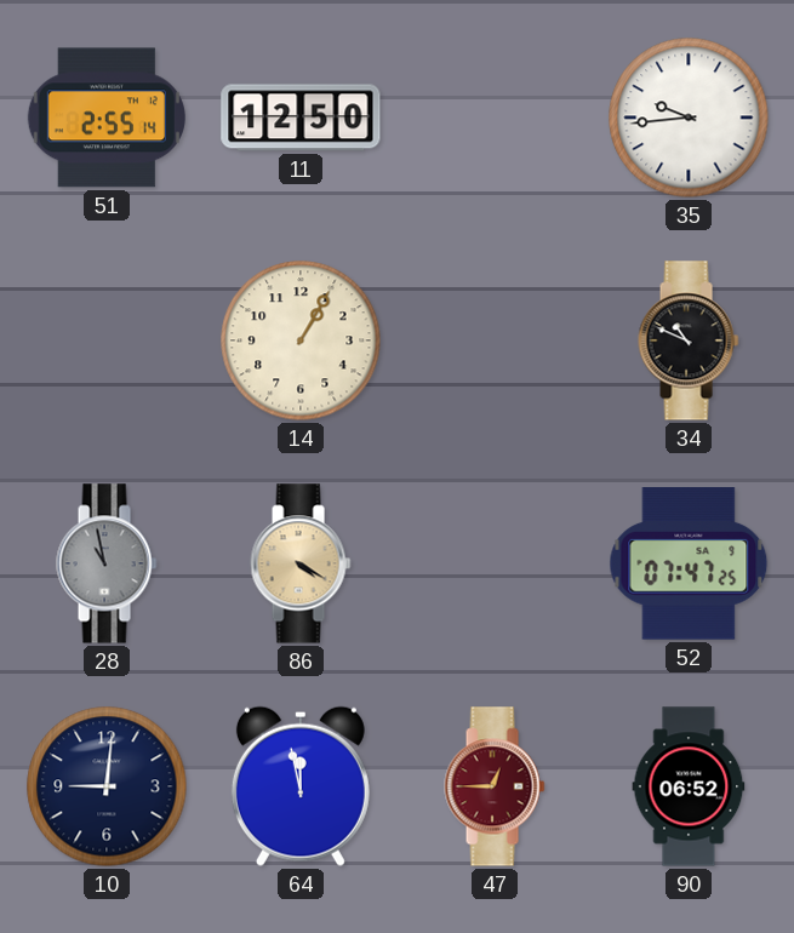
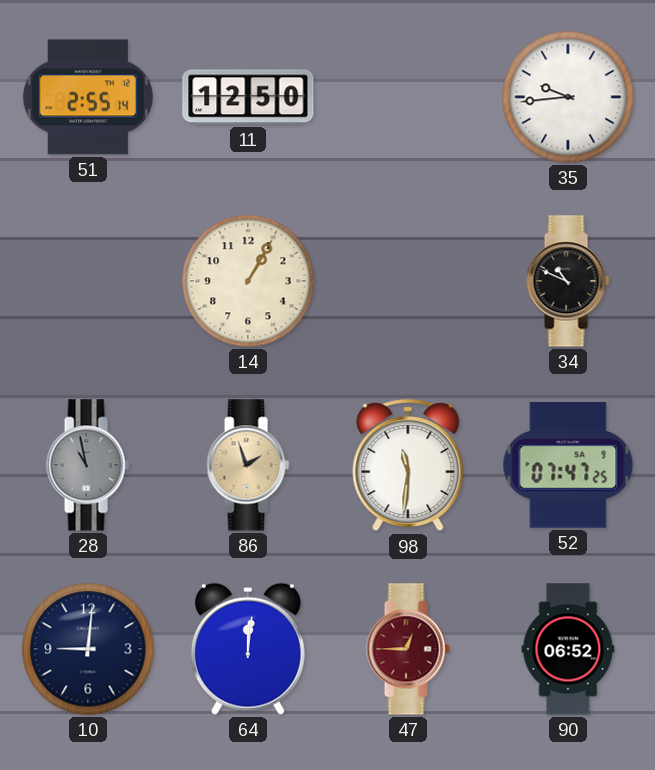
86: 4:20 -> 1:57
98: none -> 11:31
64: 11:58 -> 12:01
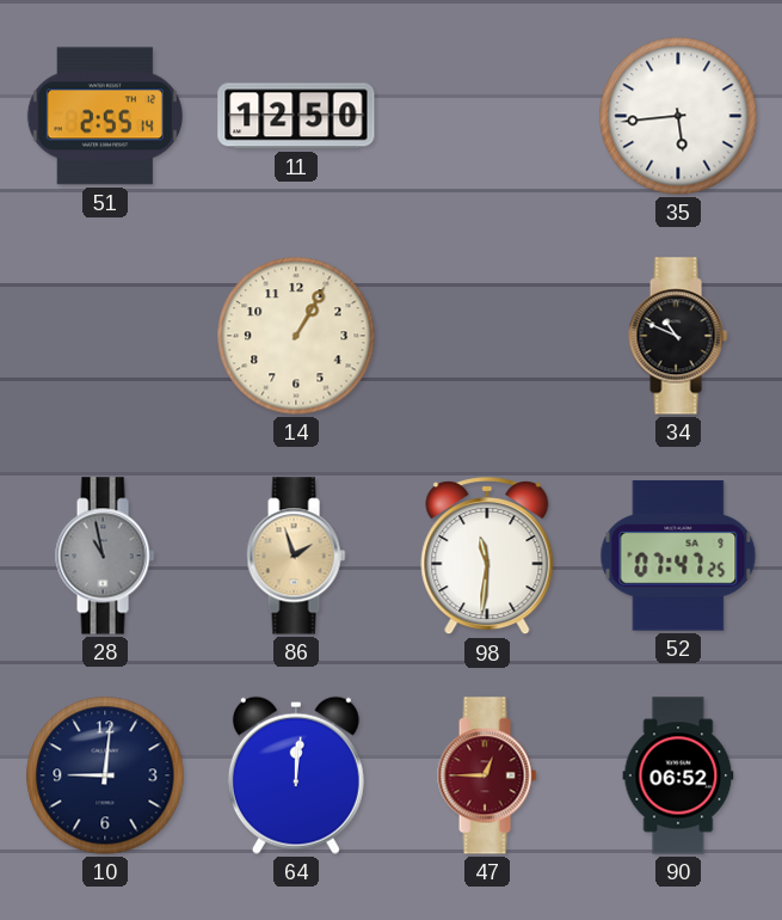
35: 9:44 -> 5:44
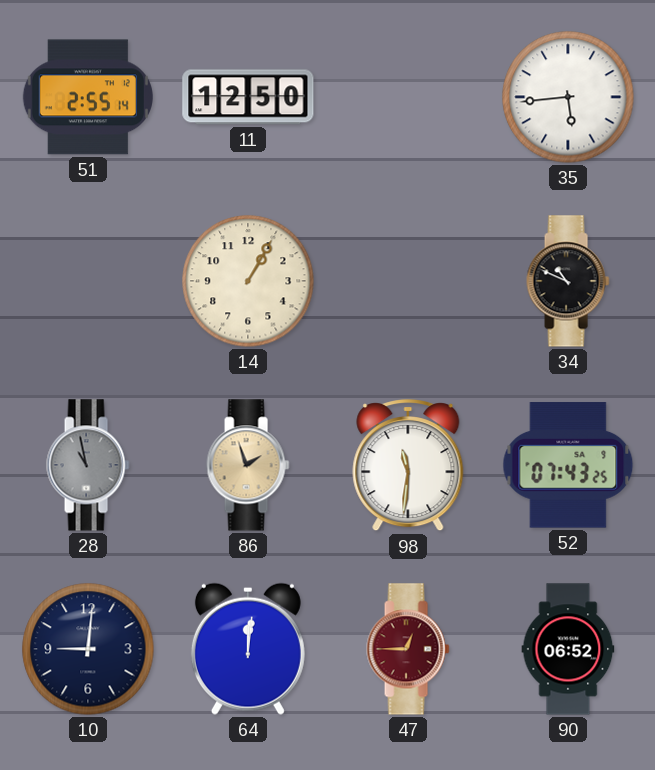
52: 07:47 -> 07:43
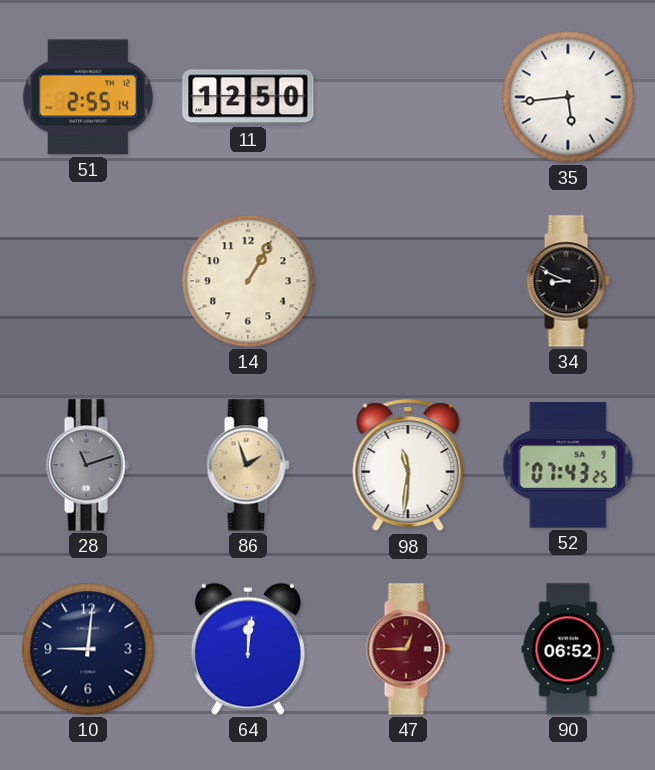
34: 10:49 -> 8:49
28: 10:58 -> 11:12
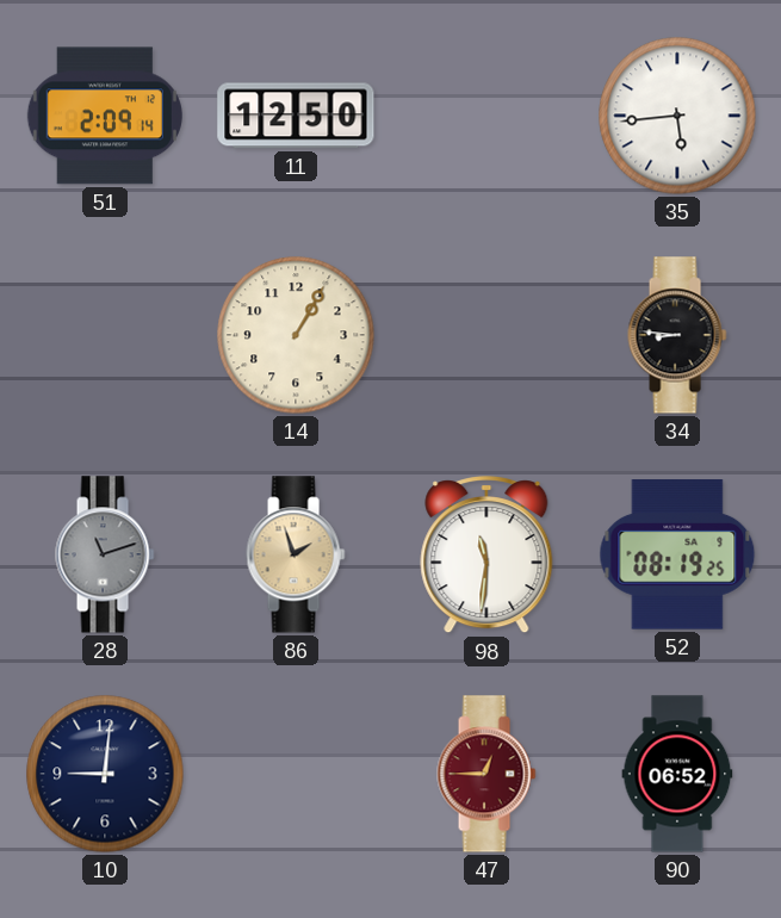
51: 2:55 -> 2:09
34: 8:49 -> 8:46
52: 07:43 -> 08:19
64: 12:01 -> none
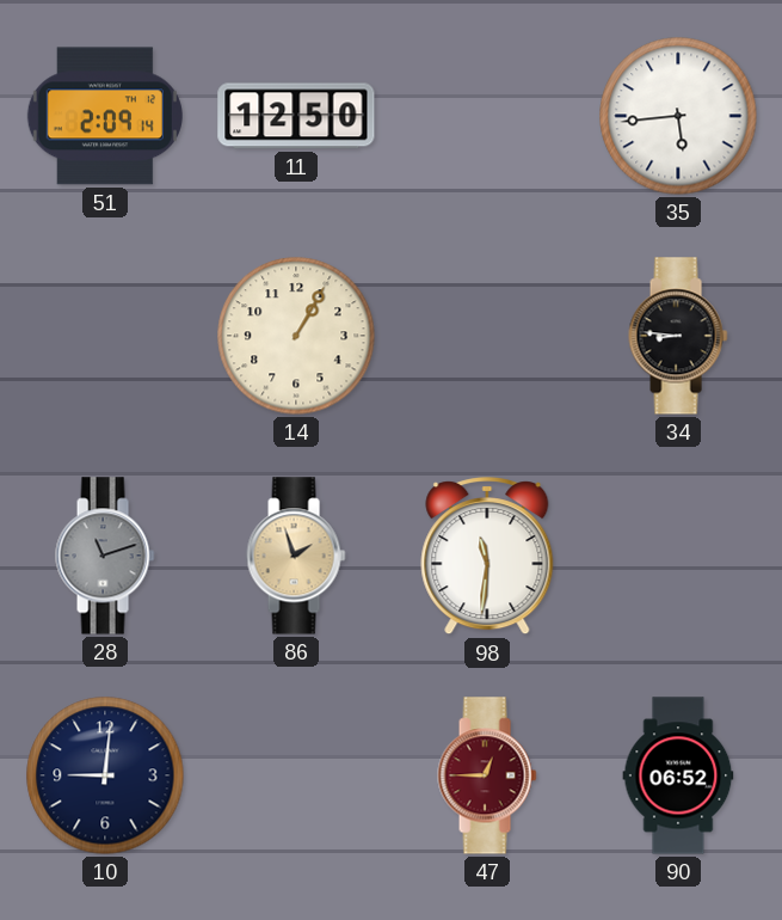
52: 08:19 -> none
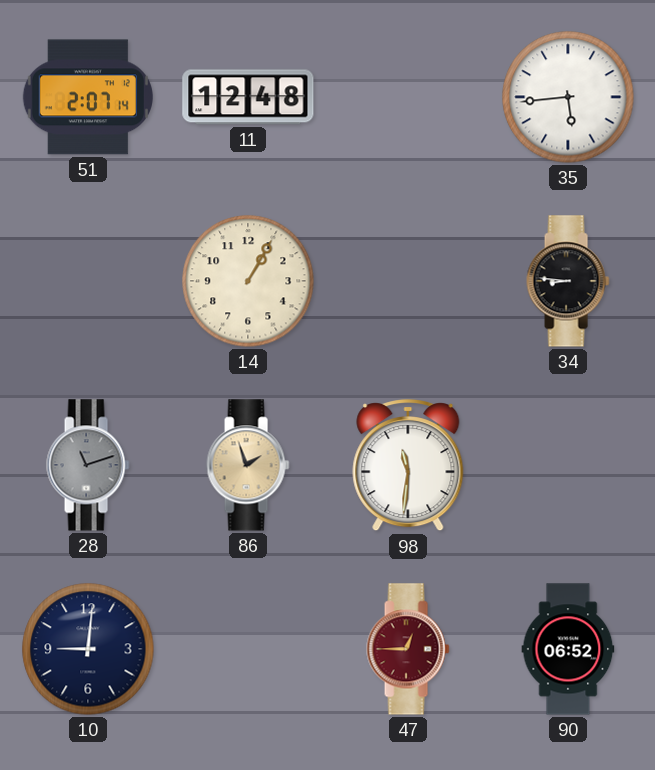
51: 2:09 -> 2:07
11: 12:50 -> 12:48
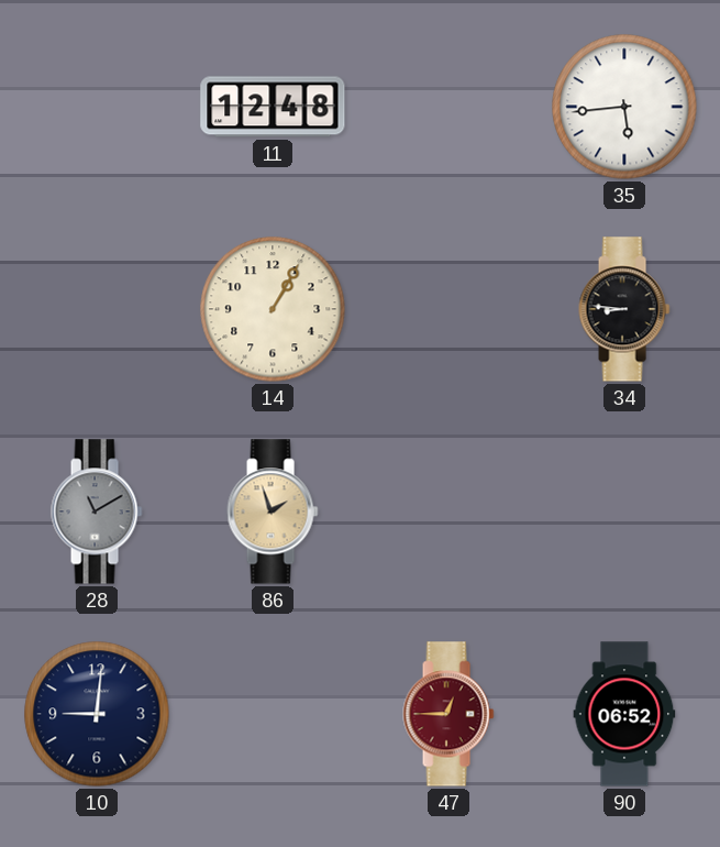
51: 2:07 -> none
28: 11:12 -> 11:10
98: 11:31 -> none
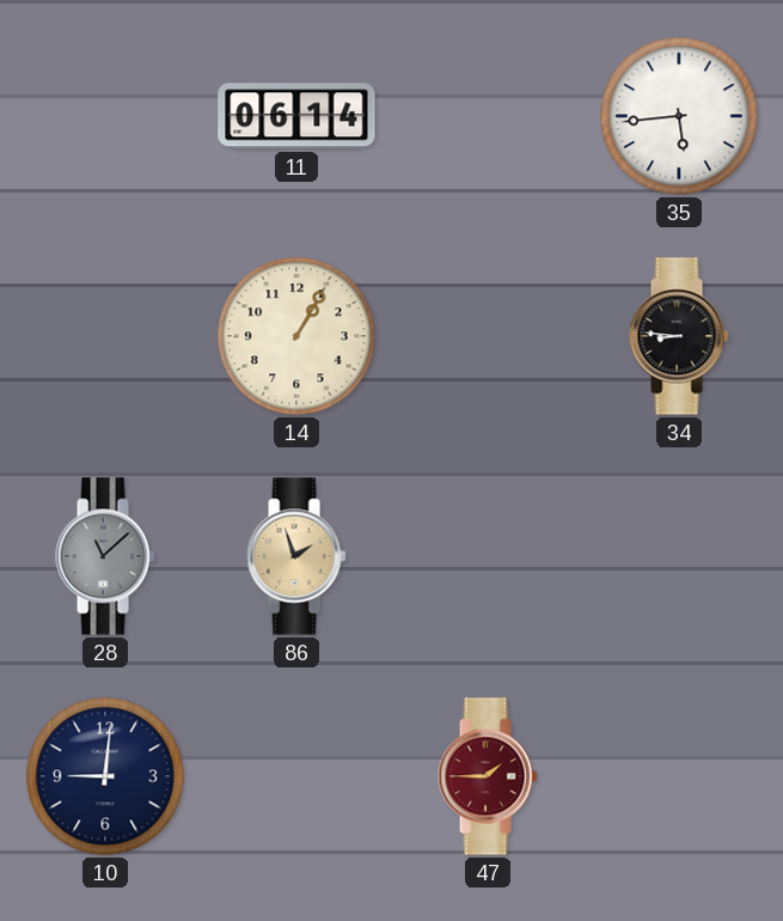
11: 12:48 -> 06:14
28: 11:10 -> 11:08
47: 12:45 -> 1:45
90: 06:52 -> none
